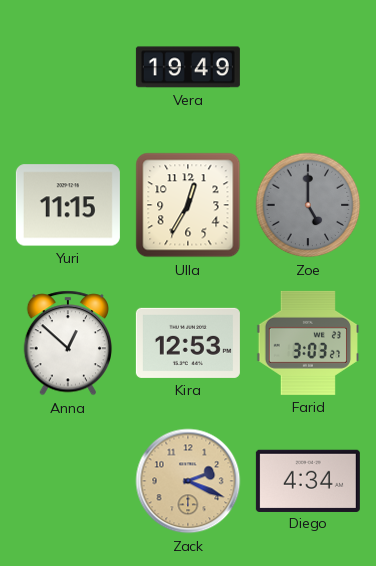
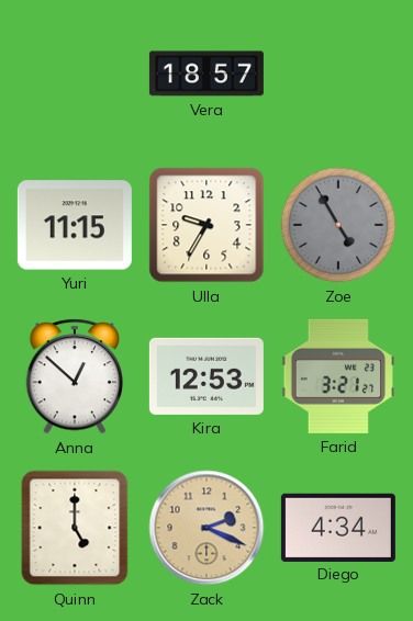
Vera: 19:49 -> 18:57
Ulla: 12:35 -> 9:35
Zoe: 5:00 -> 4:55
Farid: 3:03 -> 3:21
Quinn: none -> 5:00
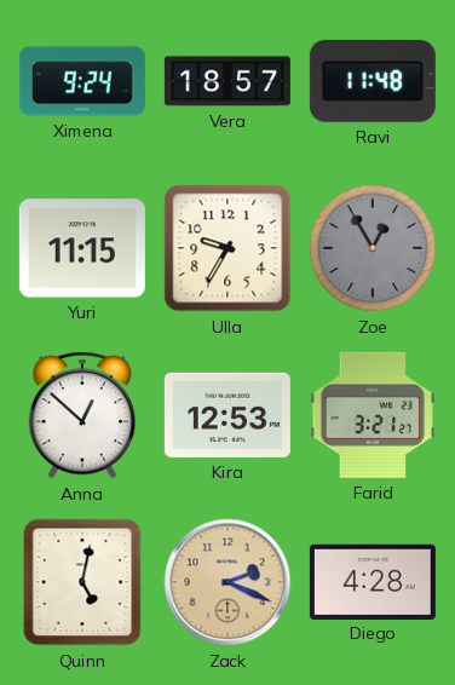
Ximena: none -> 9:24
Ravi: none -> 11:48
Zoe: 4:55 -> 12:55
Quinn: 5:00 -> 5:02
Diego: 4:34 -> 4:28
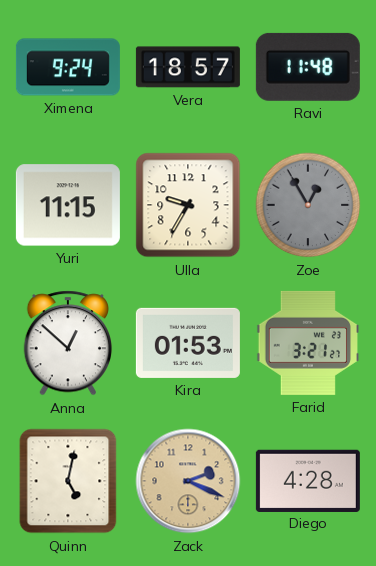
Kira: 12:53 -> 01:53
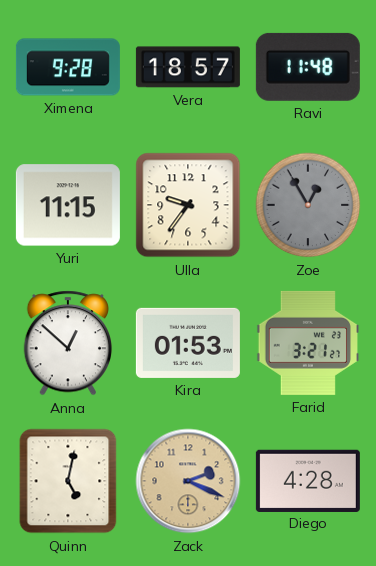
Ximena: 9:24 -> 9:28
Ulla: 9:35 -> 9:36
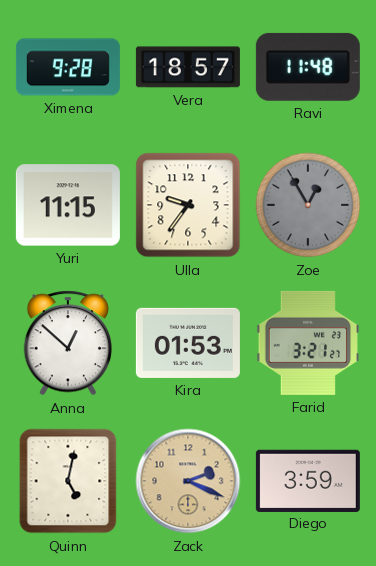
Diego: 4:28 -> 3:59
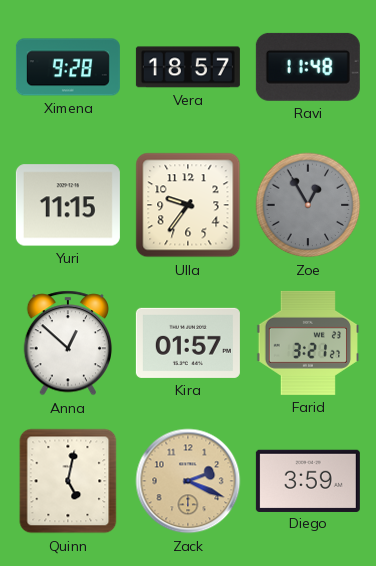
Kira: 01:53 -> 01:57
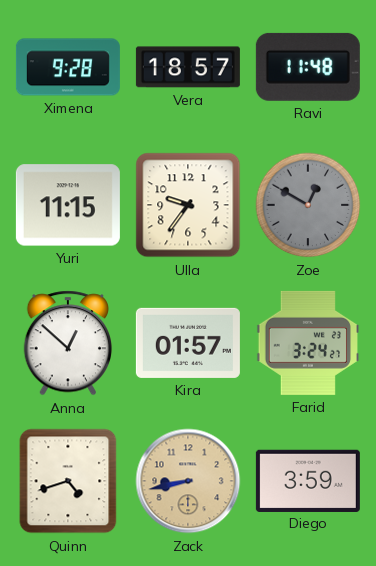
Zoe: 12:55 -> 12:50
Farid: 3:21 -> 3:24
Quinn: 5:02 -> 4:42
Zack: 2:19 -> 8:43
